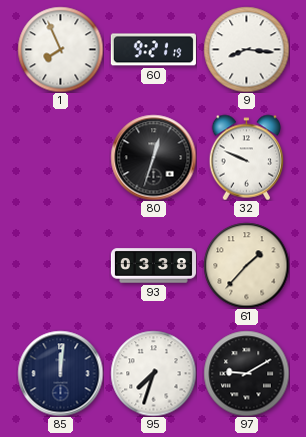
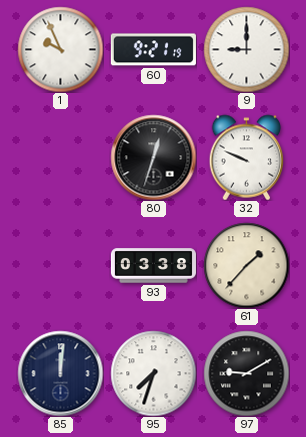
1: 7:56 -> 9:56
9: 8:16 -> 9:00
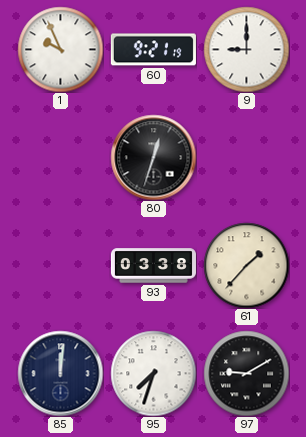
32: 9:49 -> none
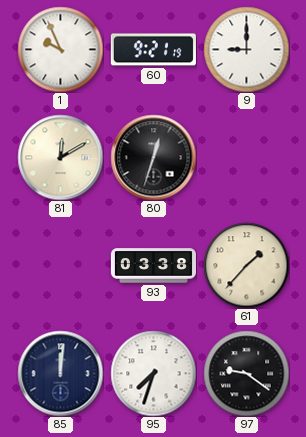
81: none -> 12:10
97: 9:10 -> 9:21
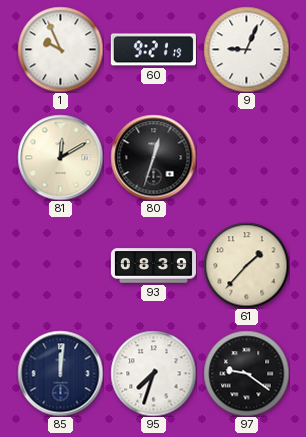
9: 9:00 -> 9:04
93: 03:38 -> 08:39
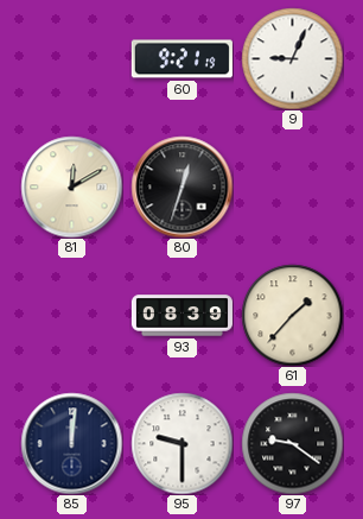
1: 9:56 -> none
95: 7:33 -> 9:30
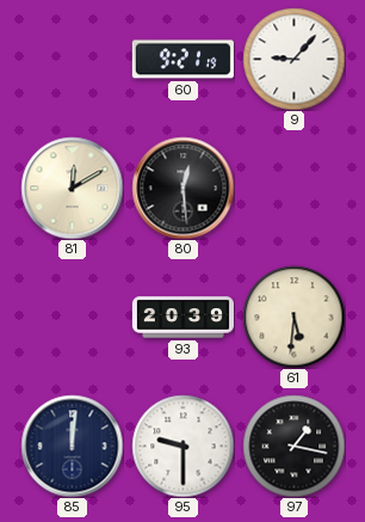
9: 9:04 -> 9:07
80: 12:33 -> 12:29
93: 08:39 -> 20:39
61: 1:37 -> 5:31
97: 9:21 -> 1:17
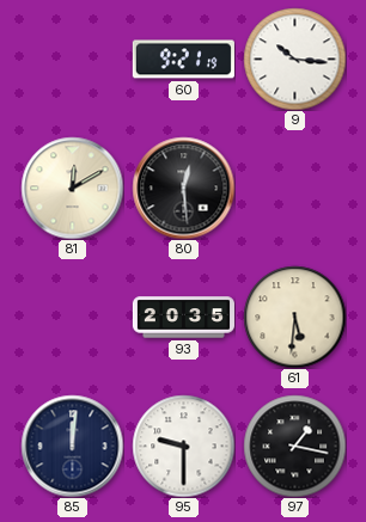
9: 9:07 -> 10:16
93: 20:39 -> 20:35
